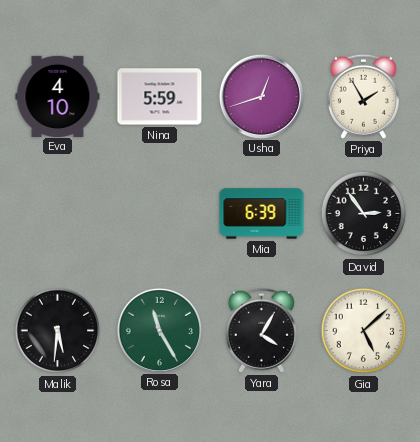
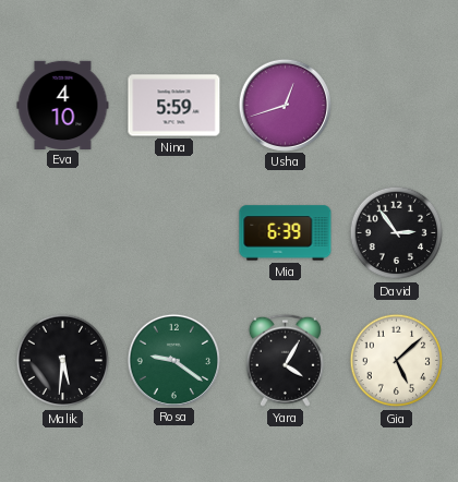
Priya: 1:55 -> none
Rosa: 11:25 -> 9:21
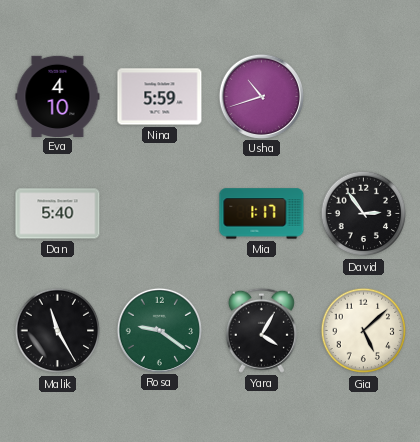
Usha: 12:42 -> 10:42
Dan: none -> 5:40
Mia: 6:39 -> 1:17
Malik: 5:31 -> 11:25
